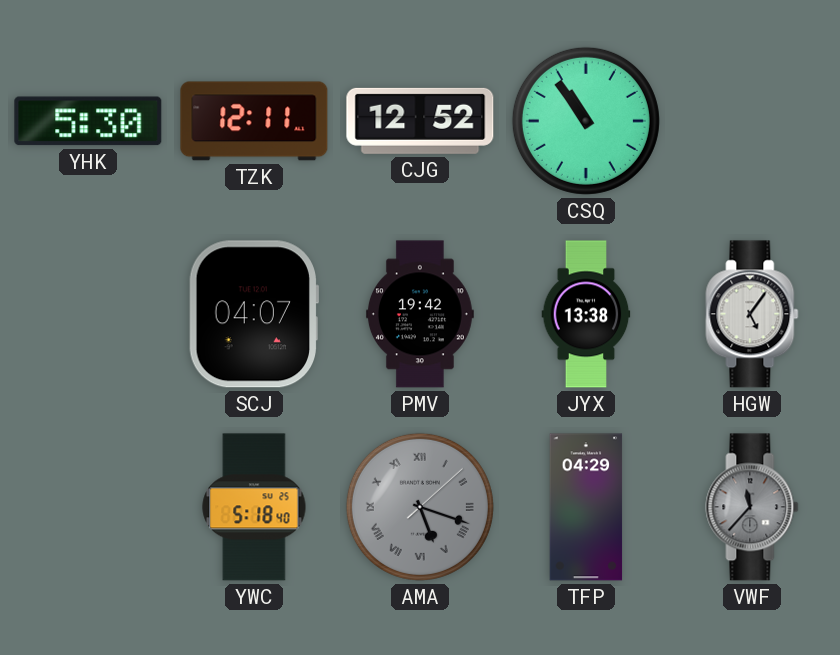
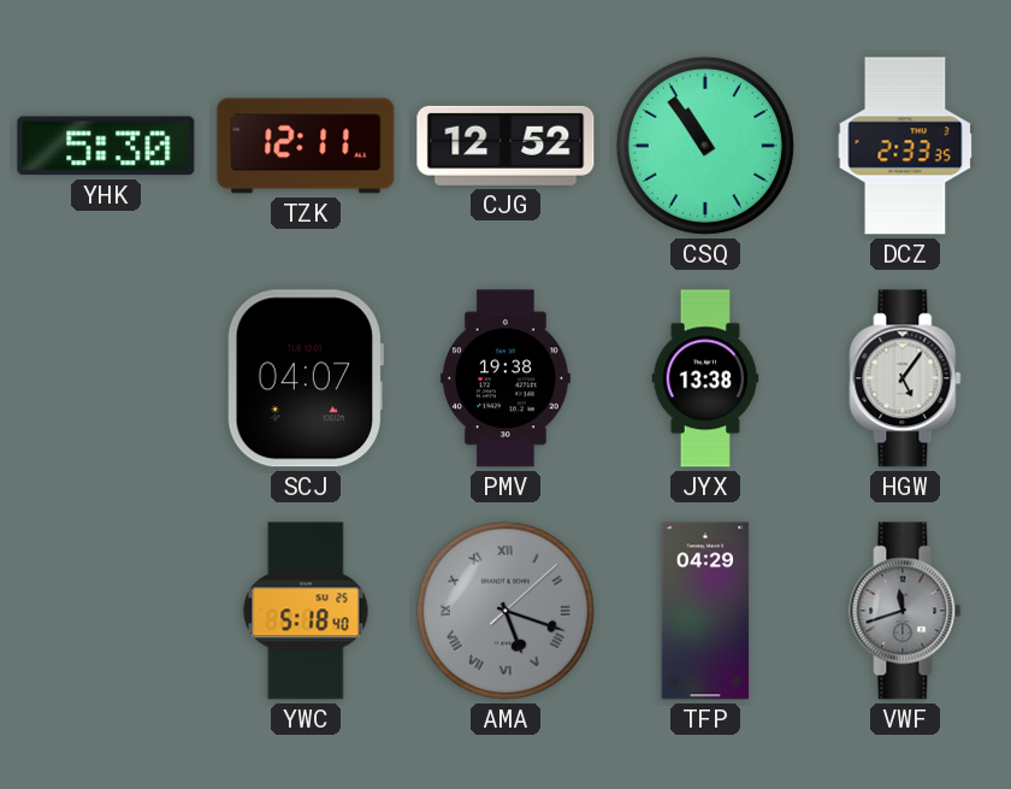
DCZ: none -> 2:33
PMV: 19:42 -> 19:38
VWF: 11:37 -> 11:42
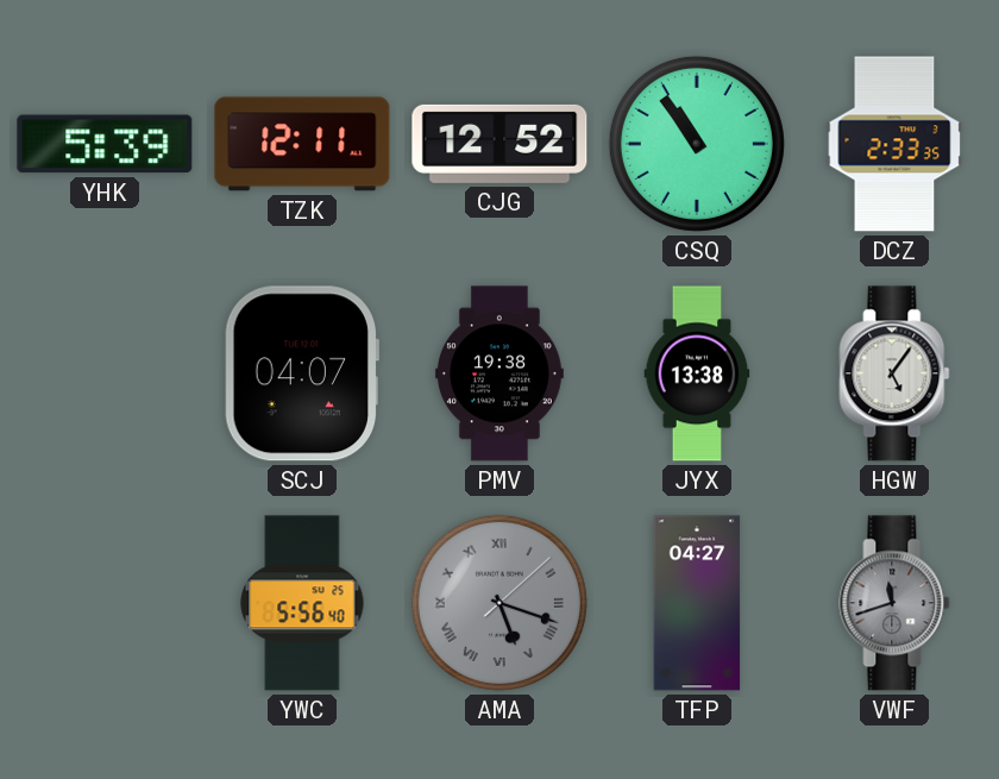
YHK: 5:30 -> 5:39
YWC: 5:18 -> 5:56
TFP: 04:29 -> 04:27
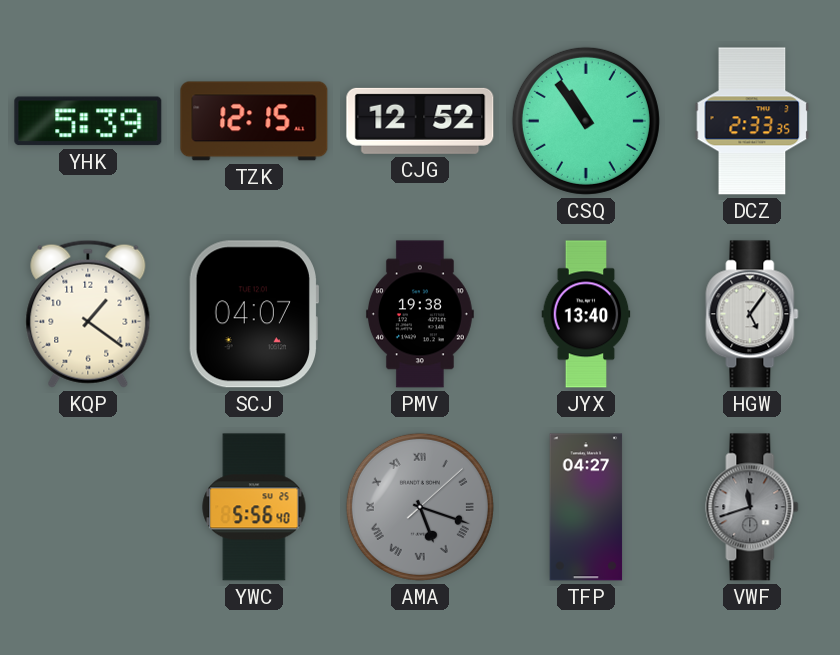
TZK: 12:11 -> 12:15
KQP: none -> 1:21
JYX: 13:38 -> 13:40
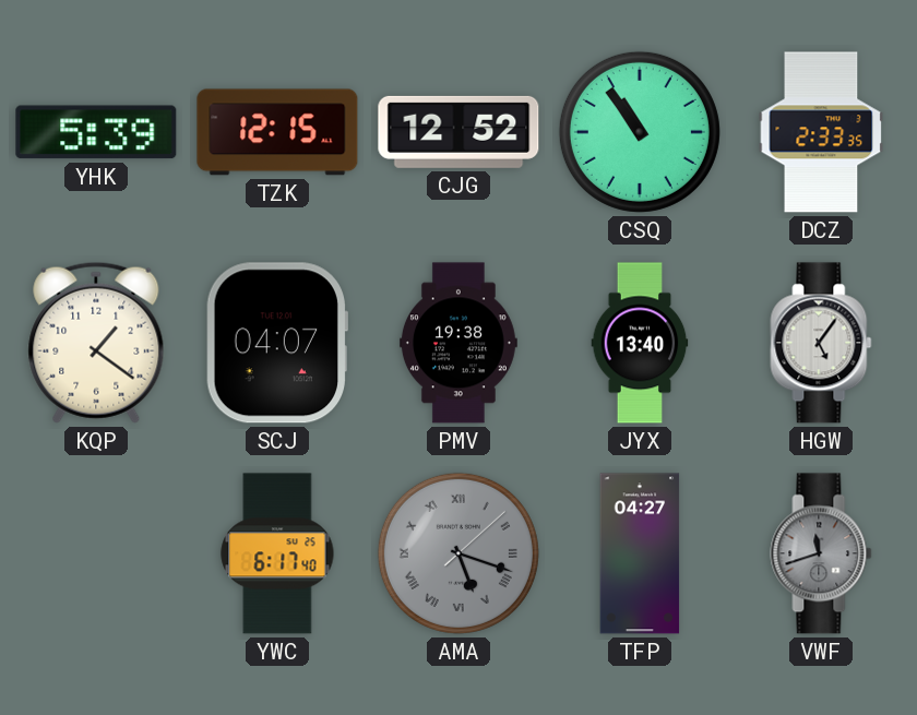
YWC: 5:56 -> 6:17
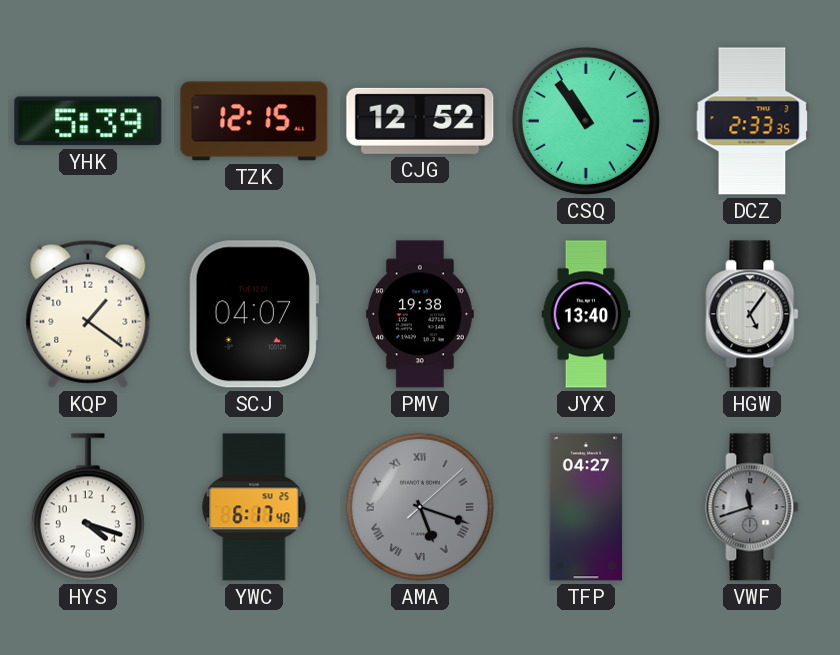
HYS: none -> 4:18
